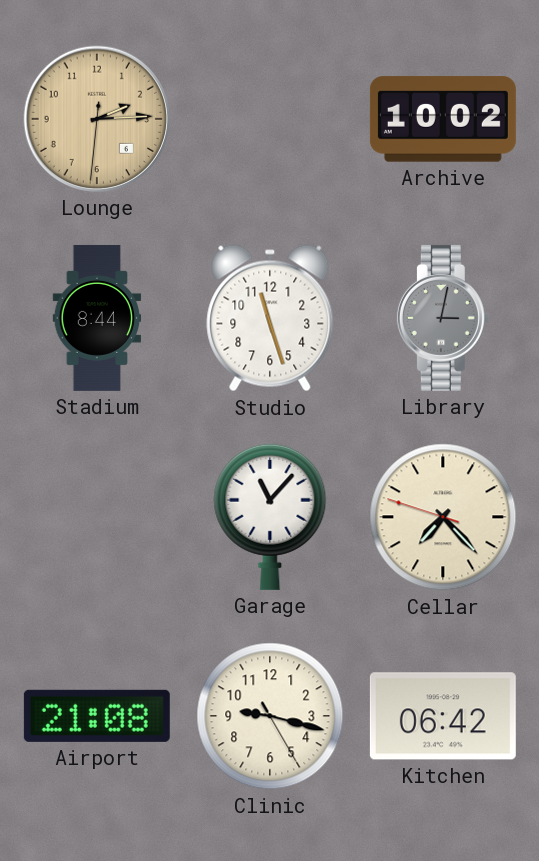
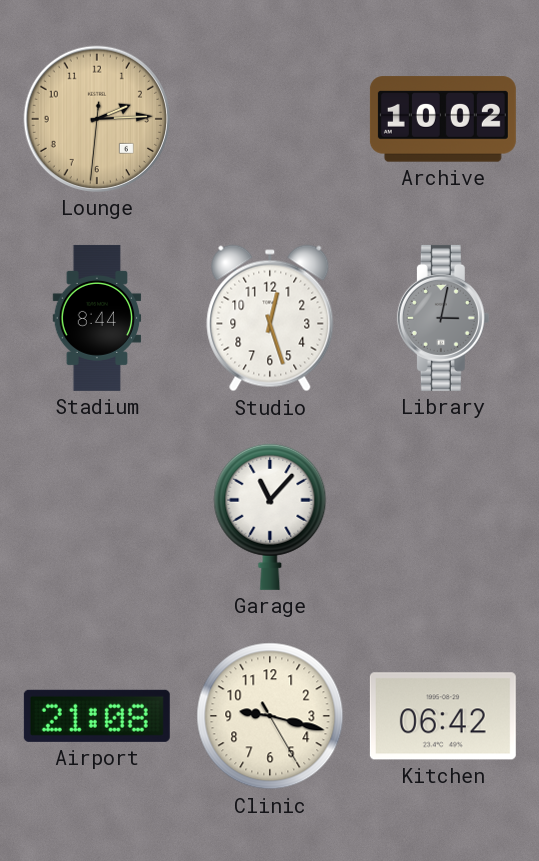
Studio: 11:27 -> 12:27
Cellar: 7:22 -> none
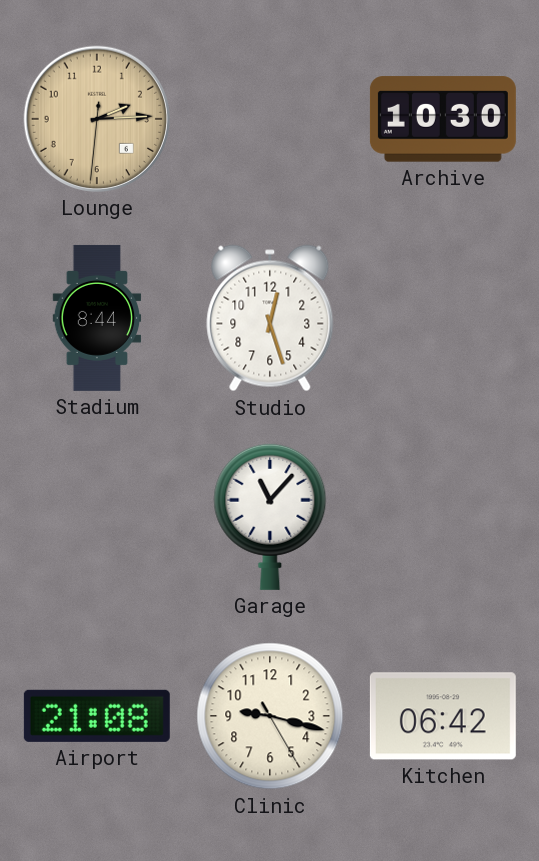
Archive: 10:02 -> 10:30
Library: 3:02 -> none
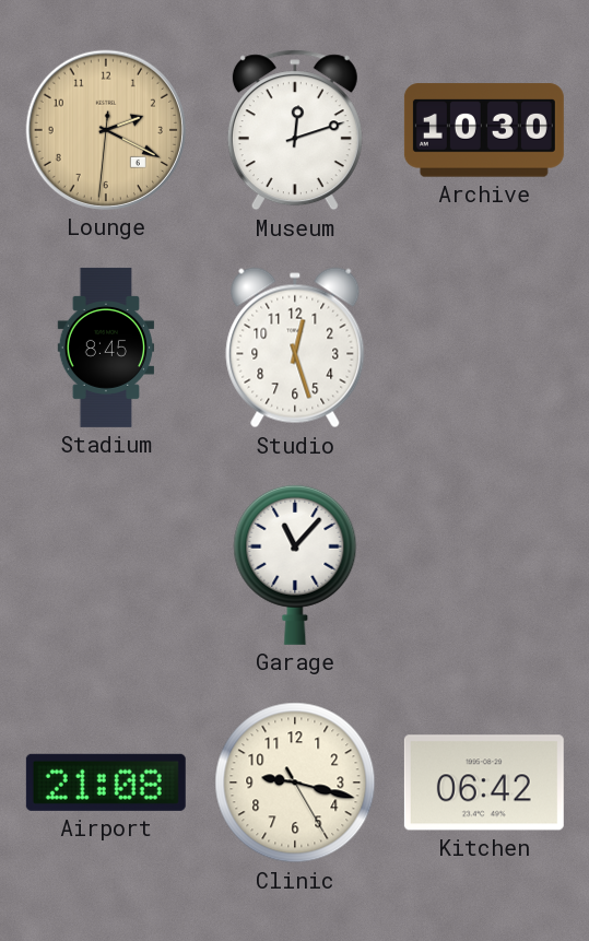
Lounge: 2:14 -> 2:19
Museum: none -> 12:12
Stadium: 8:44 -> 8:45
